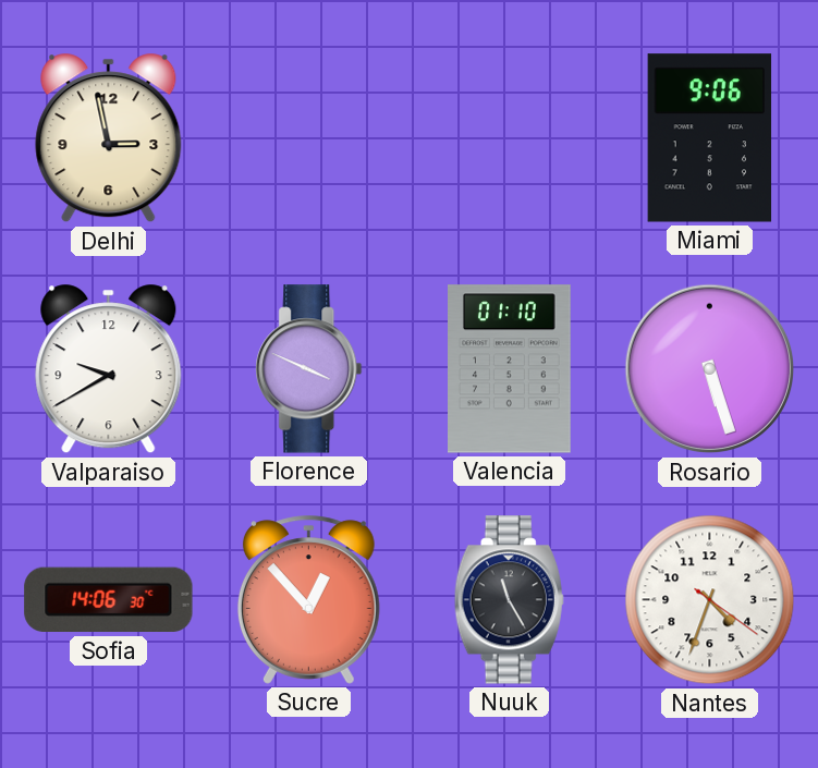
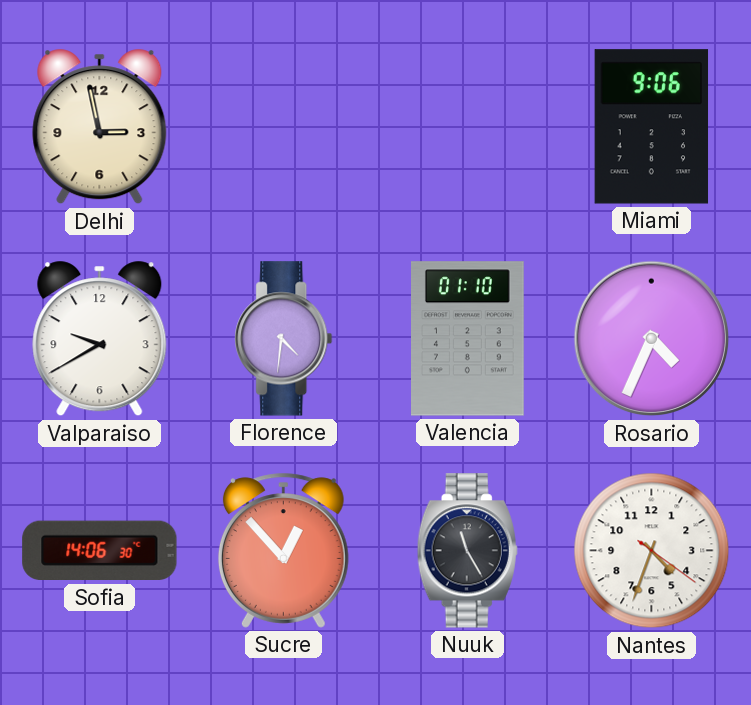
Florence: 3:49 -> 4:31
Rosario: 5:27 -> 4:34
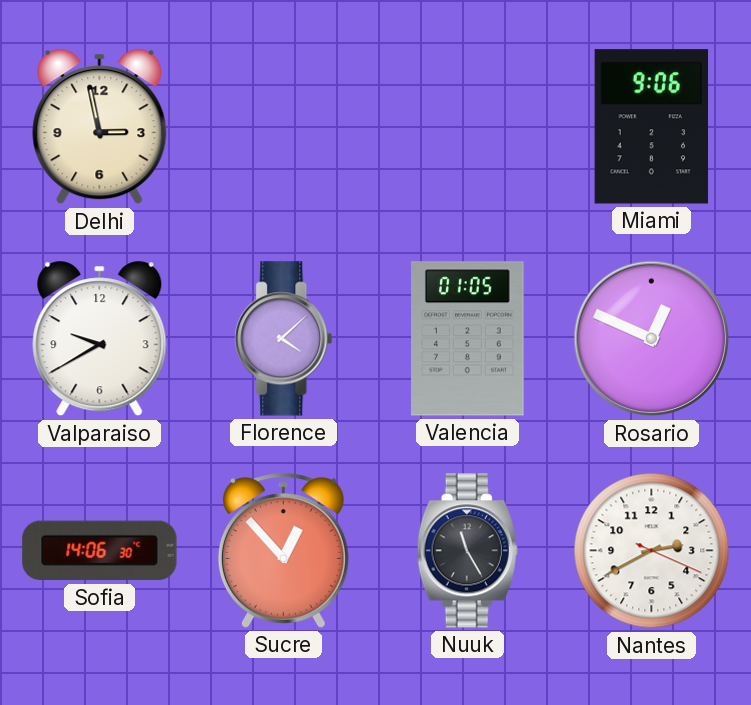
Florence: 4:31 -> 4:08
Valencia: 01:10 -> 01:05
Rosario: 4:34 -> 12:49
Nantes: 4:33 -> 2:40
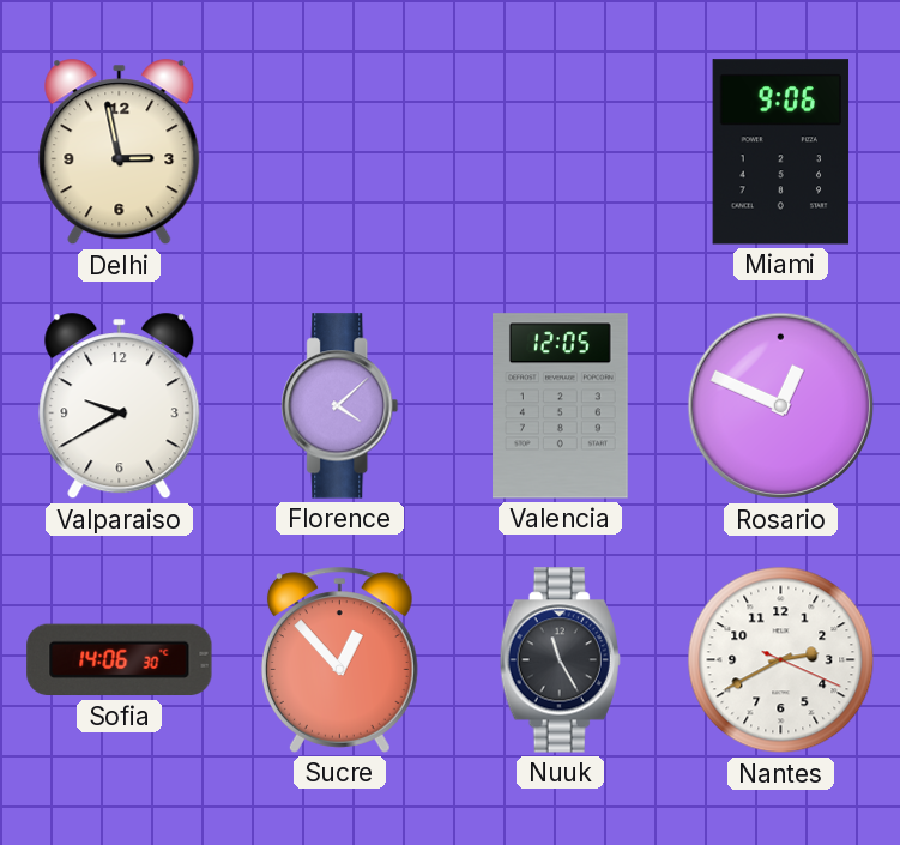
Valencia: 01:05 -> 12:05
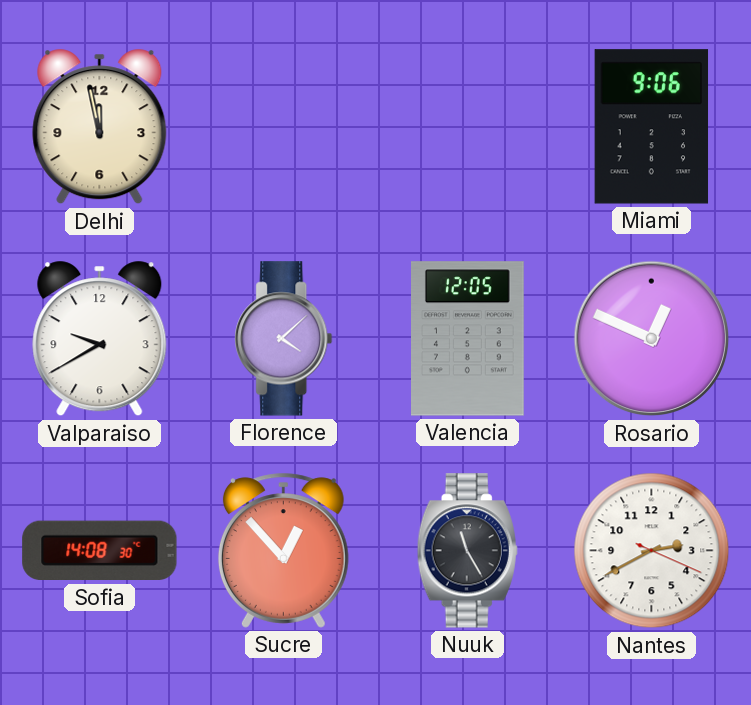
Delhi: 2:58 -> 11:58
Sofia: 14:06 -> 14:08
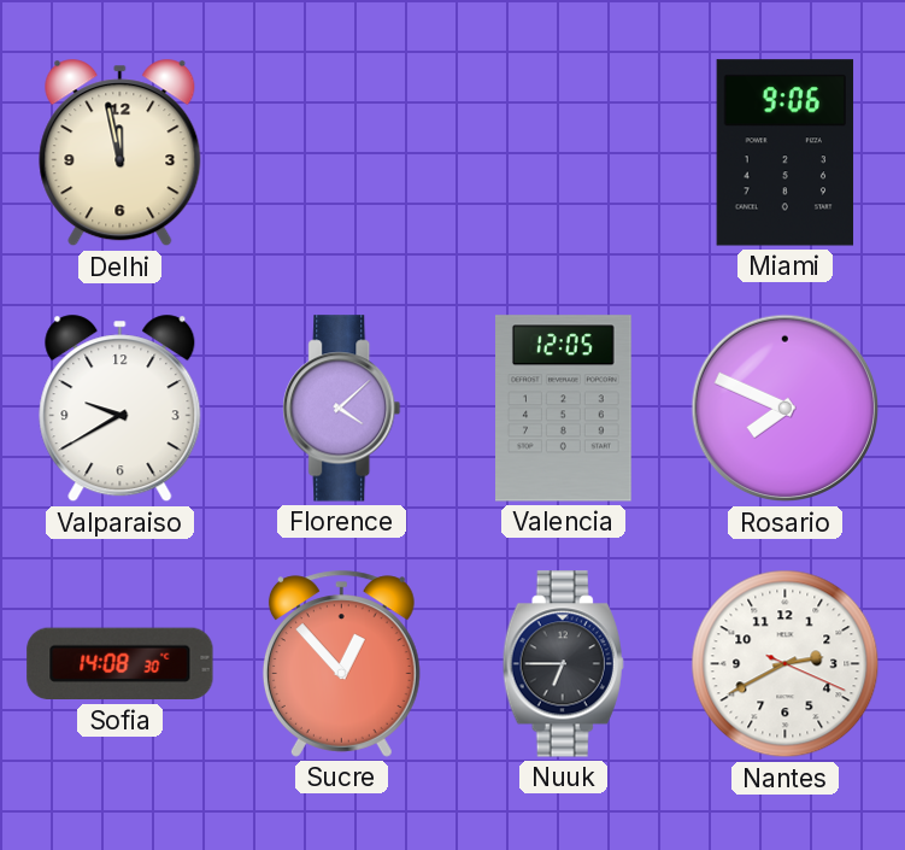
Rosario: 12:49 -> 7:49
Nuuk: 11:25 -> 6:45
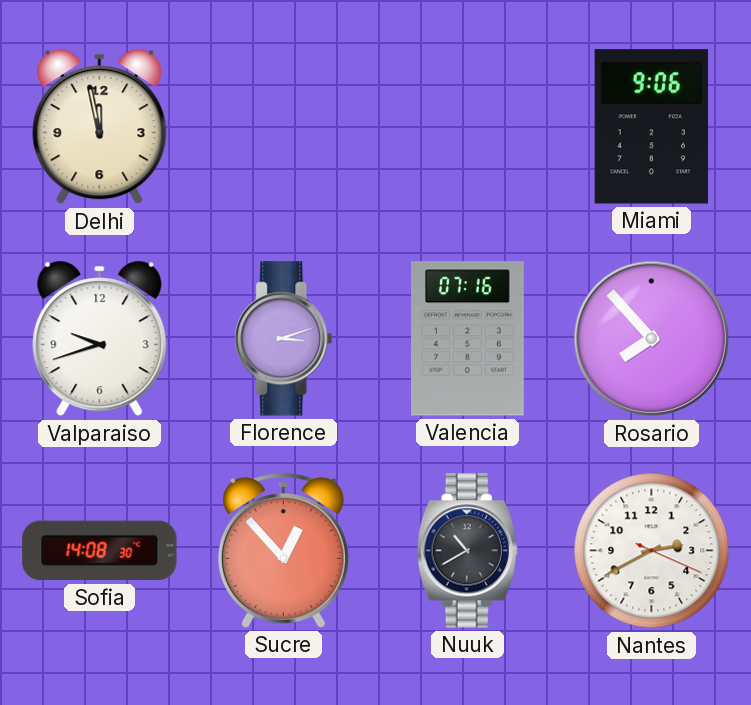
Valparaiso: 9:40 -> 9:42
Florence: 4:08 -> 3:12
Valencia: 12:05 -> 07:16
Rosario: 7:49 -> 7:53
Nuuk: 6:45 -> 10:40
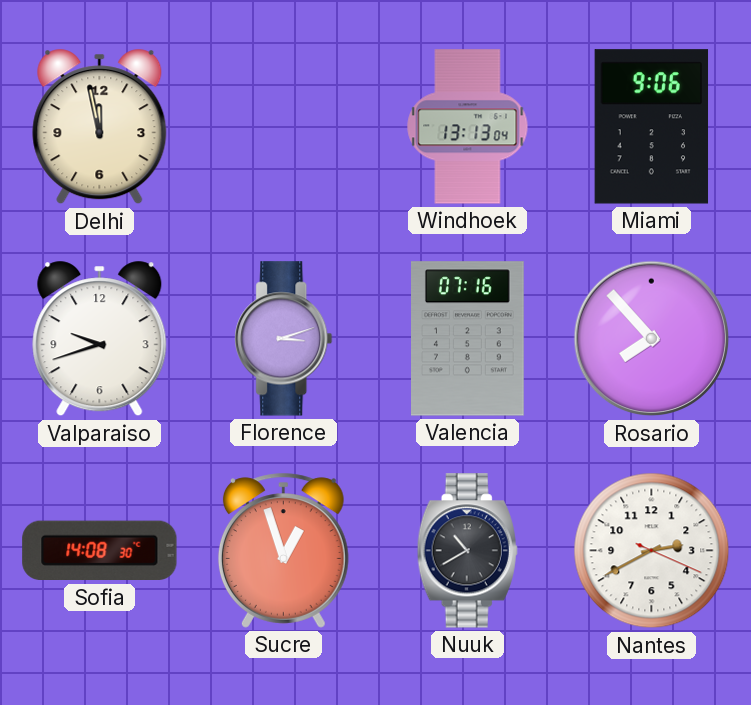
Windhoek: none -> 13:13
Sucre: 12:53 -> 12:57
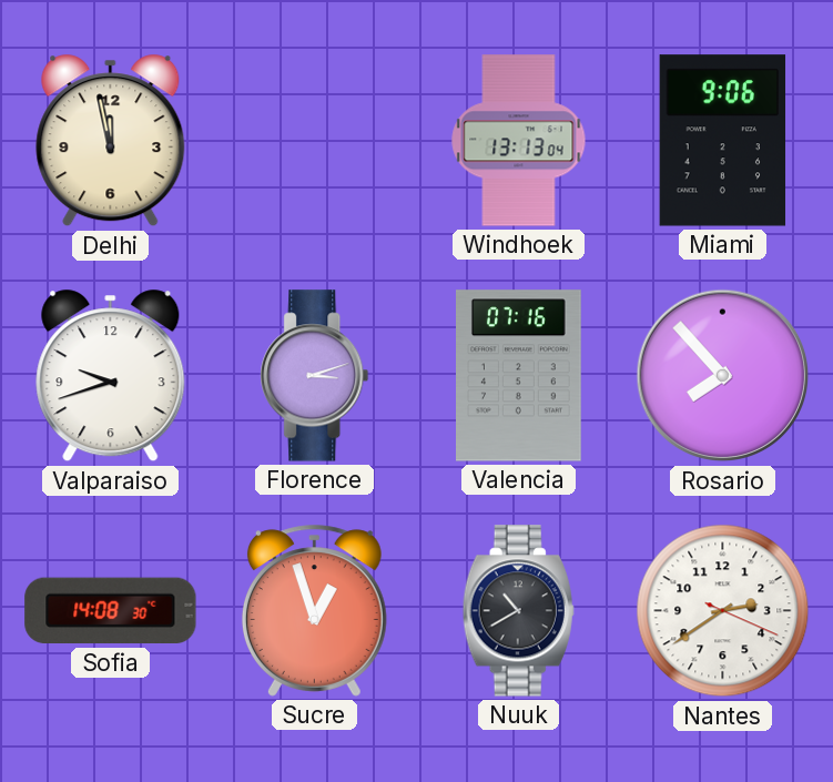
Nantes: 2:40 -> 2:39
